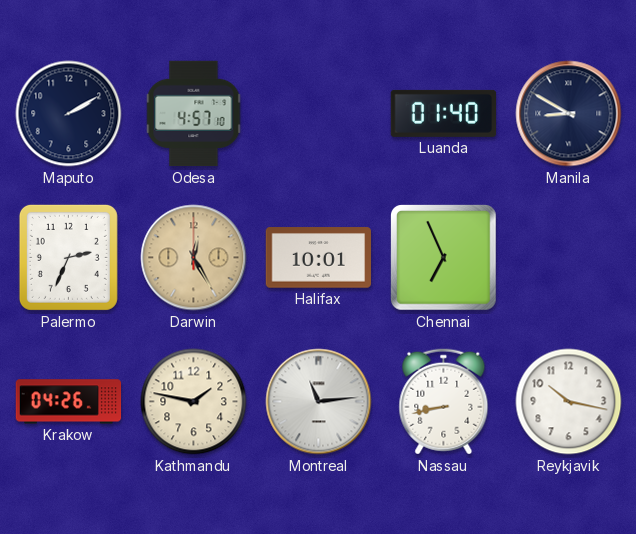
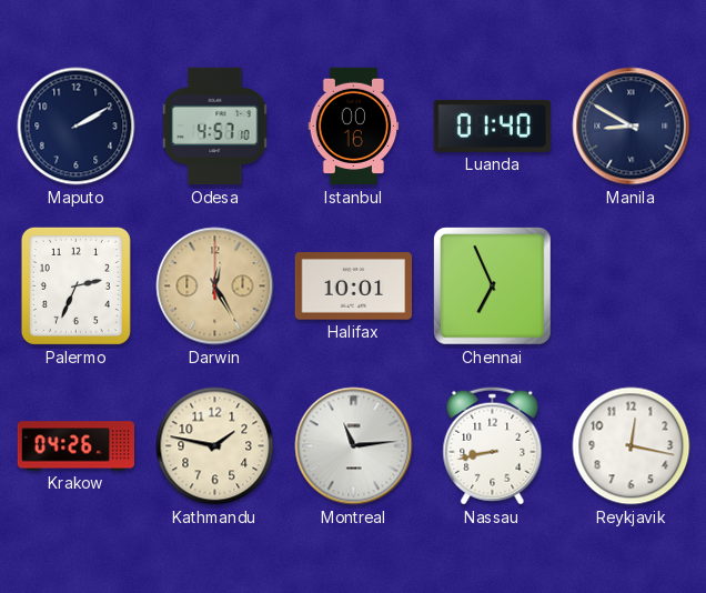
Istanbul: none -> 00:16
Reykjavik: 10:17 -> 12:17
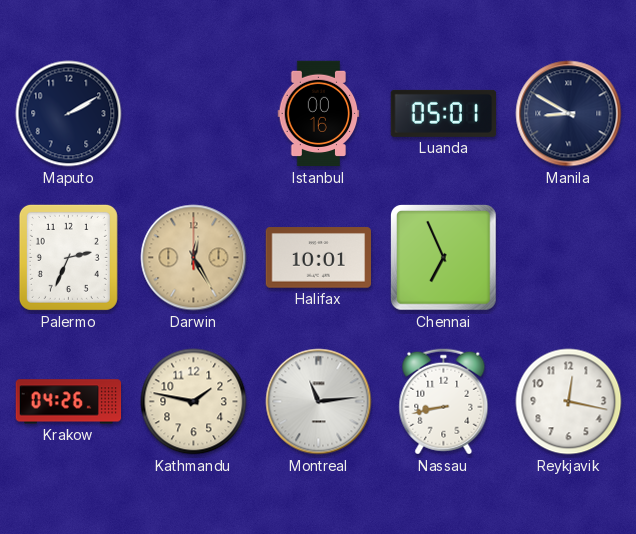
Odesa: 4:57 -> none
Luanda: 01:40 -> 05:01
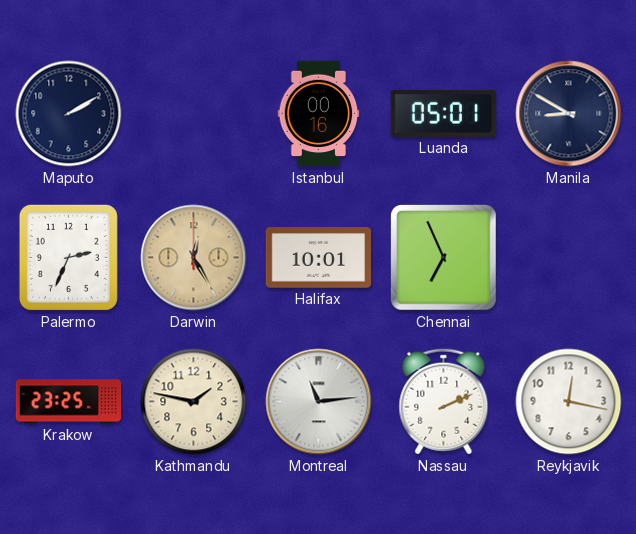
Krakow: 04:26 -> 23:25
Nassau: 8:43 -> 2:11
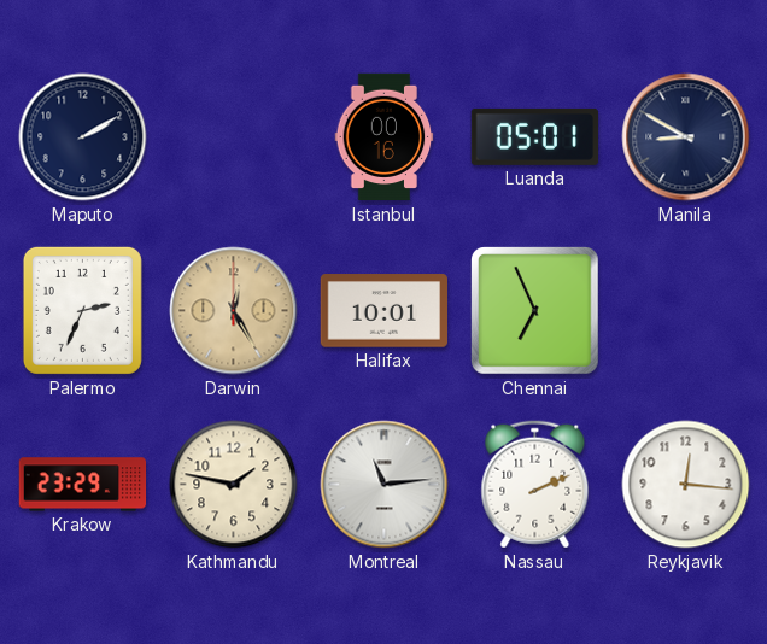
Krakow: 23:25 -> 23:29
Reykjavik: 12:17 -> 12:16
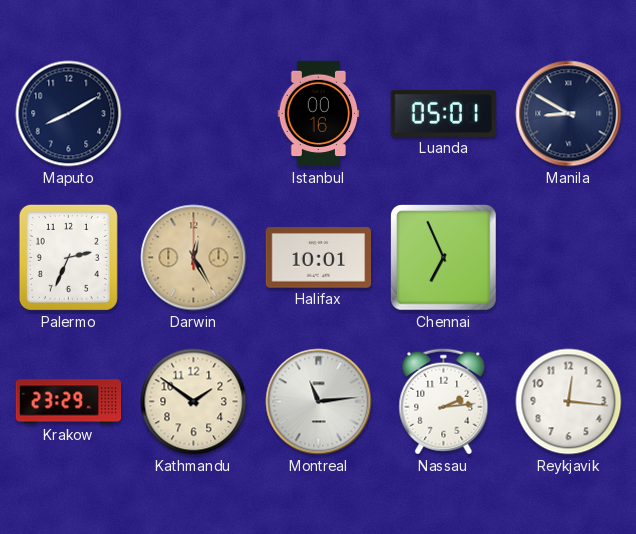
Maputo: 2:10 -> 8:10
Kathmandu: 1:47 -> 1:51
Nassau: 2:11 -> 2:14
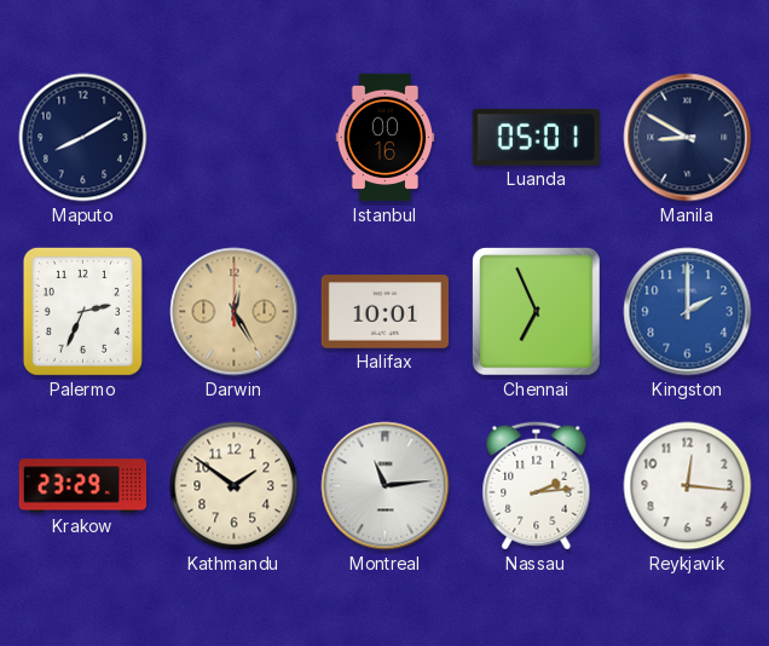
Kingston: none -> 2:00
